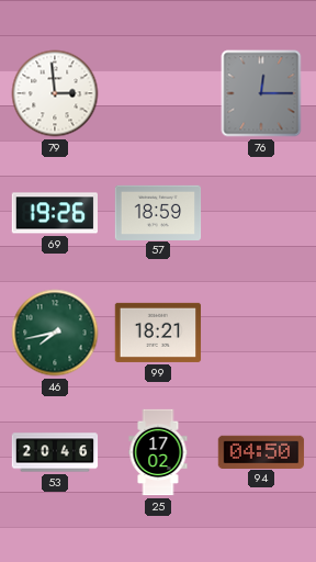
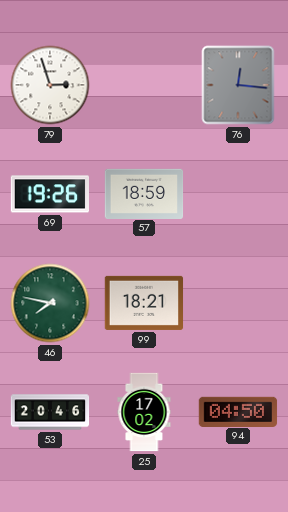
79: 2:59 -> 2:57
76: 12:15 -> 12:16
46: 7:43 -> 7:47
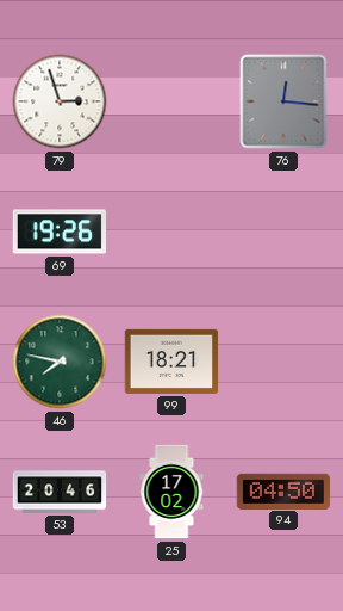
57: 18:59 -> none
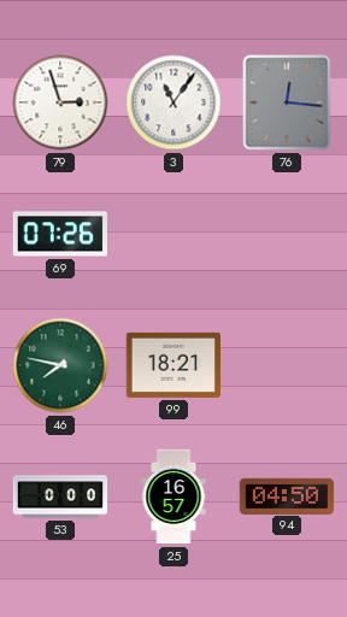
3: none -> 11:06
69: 19:26 -> 07:26
53: 20:46 -> 0:00
25: 17:02 -> 16:57
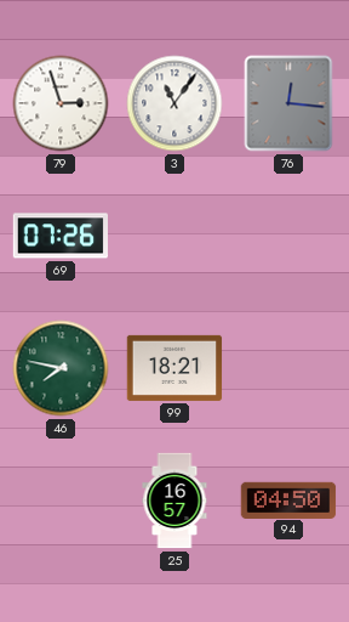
53: 0:00 -> none
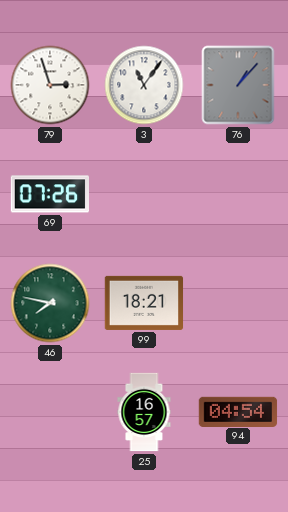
76: 12:16 -> 1:07
94: 04:50 -> 04:54
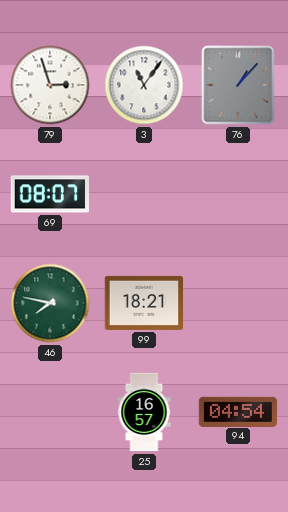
69: 07:26 -> 08:07
